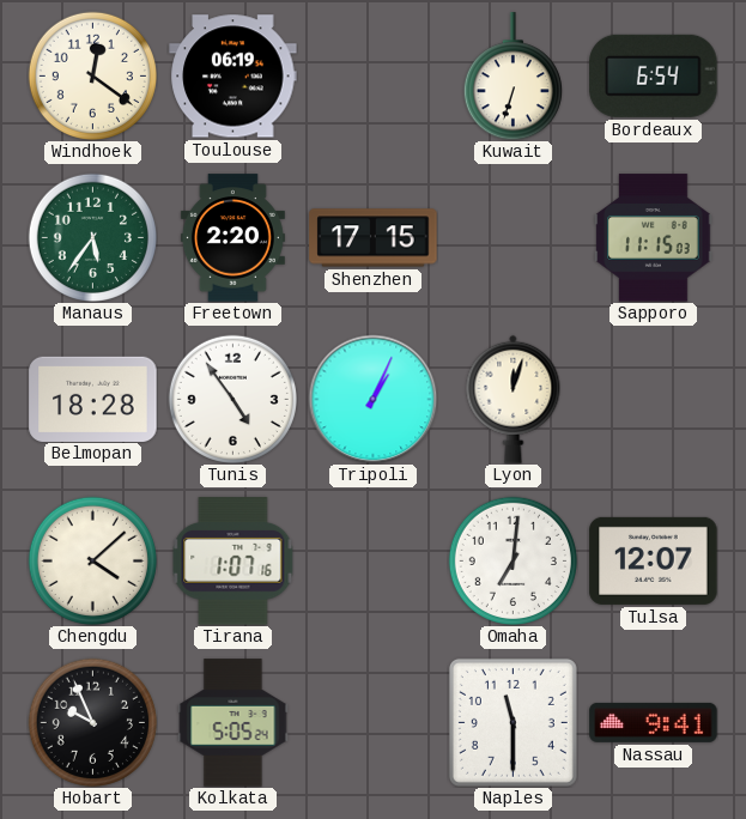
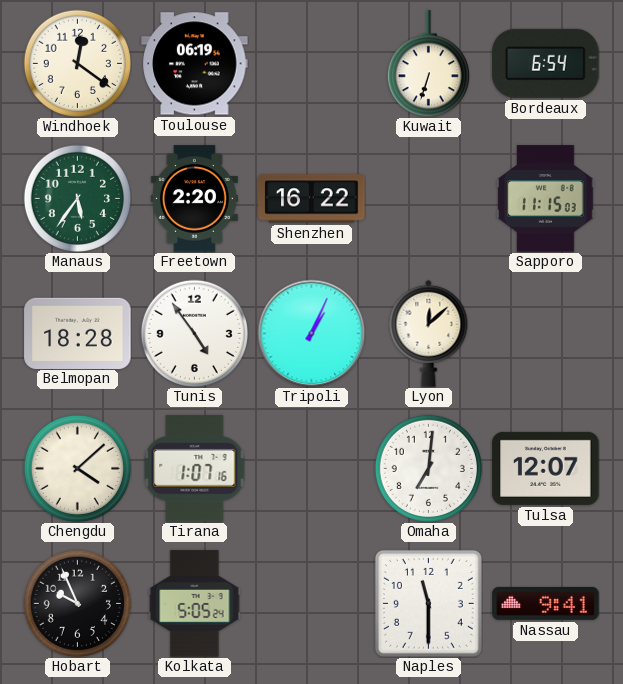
Shenzhen: 17:15 -> 16:22
Lyon: 12:03 -> 12:08
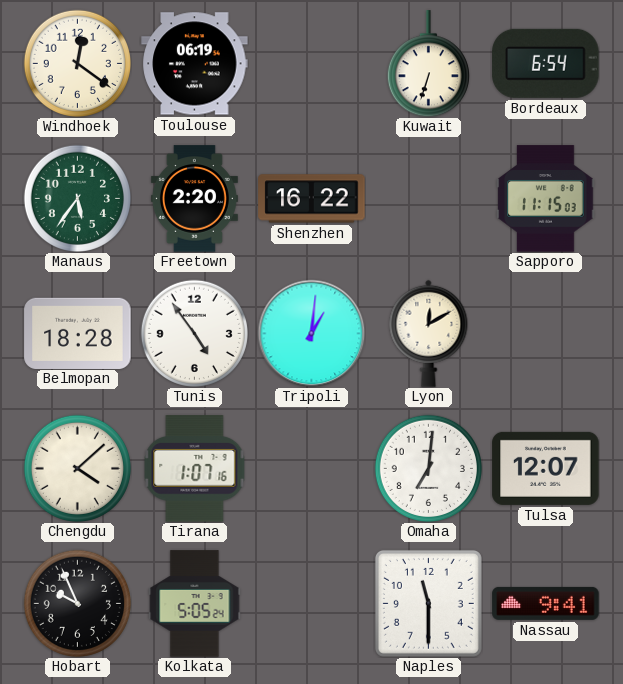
Tripoli: 1:04 -> 1:01
Lyon: 12:08 -> 12:10
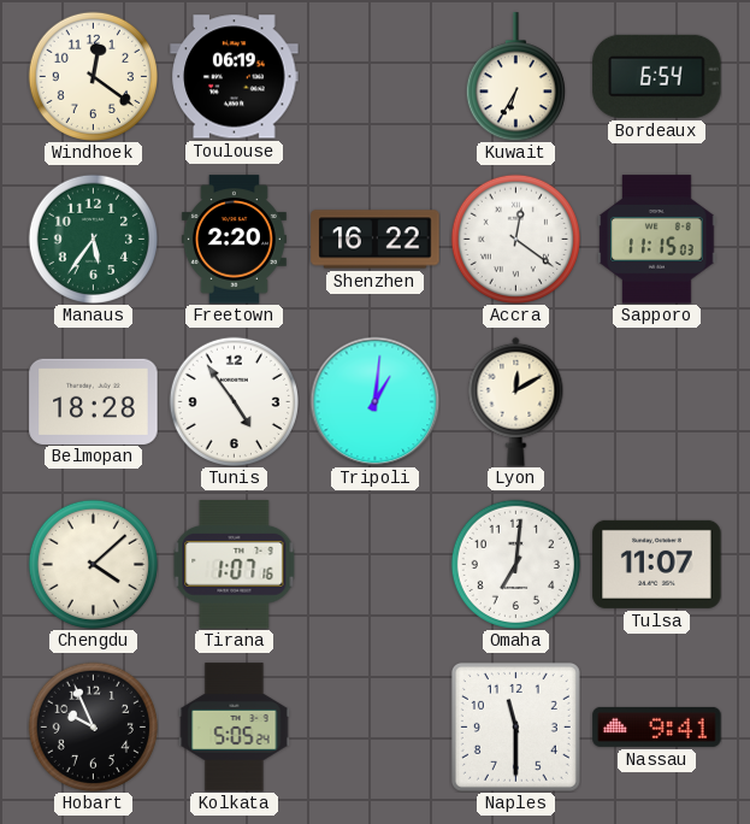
Kuwait: 6:33 -> 6:35
Accra: none -> 12:21
Tulsa: 12:07 -> 11:07
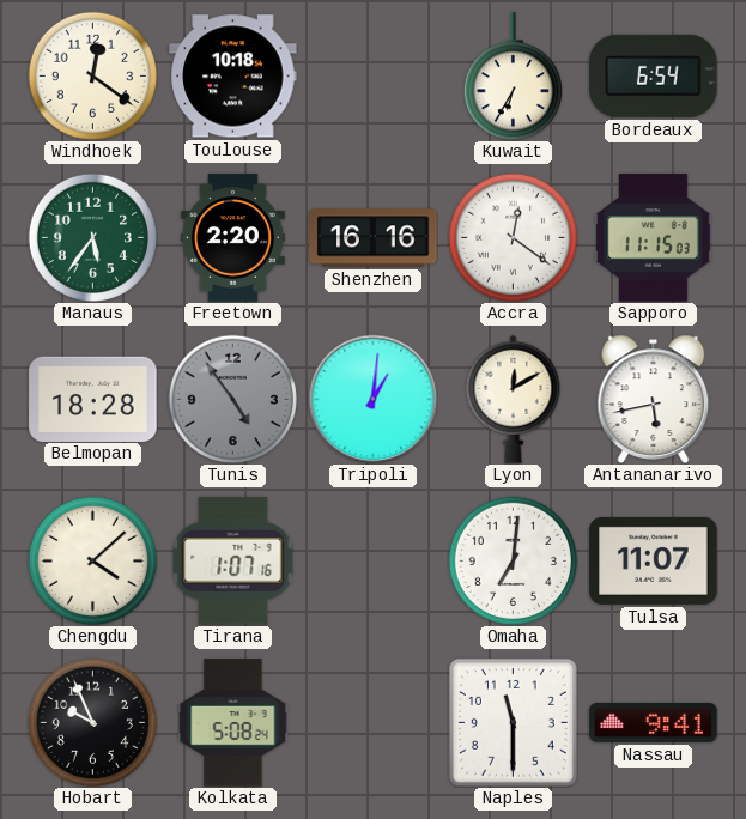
Toulouse: 06:19 -> 10:18
Shenzhen: 16:22 -> 16:16
Tunis dial: white -> grey
Antananarivo: none -> 5:43
Kolkata: 5:05 -> 5:08
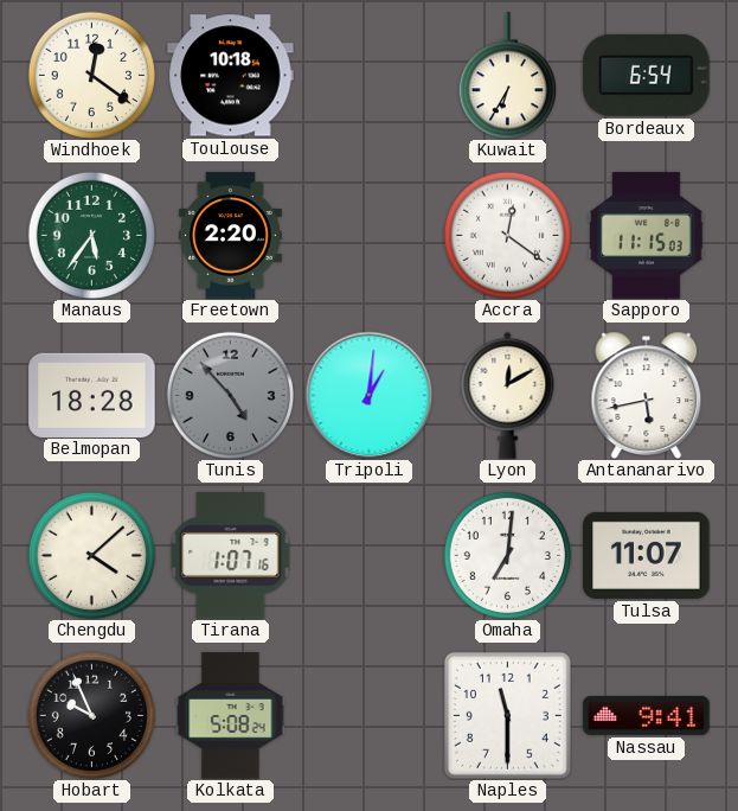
Shenzhen: 16:16 -> none
Tunis: 4:54 -> 4:53
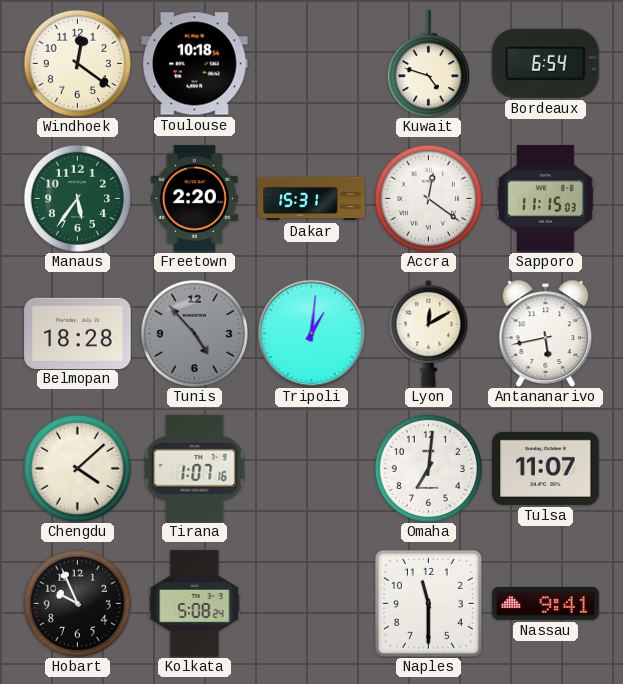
Kuwait: 6:35 -> 4:48
Dakar: none -> 15:31
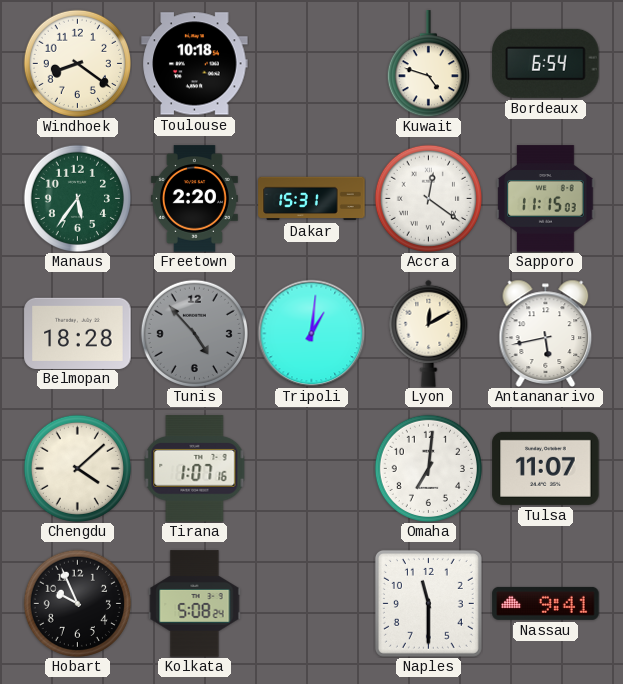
Windhoek: 12:21 -> 8:21
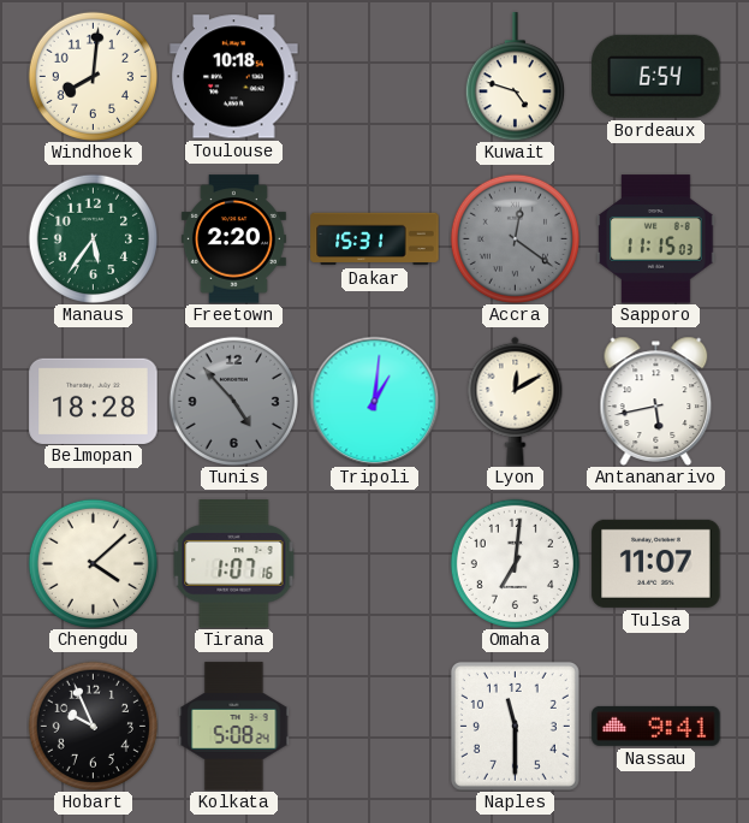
Windhoek: 8:21 -> 8:01
Accra dial: white -> grey
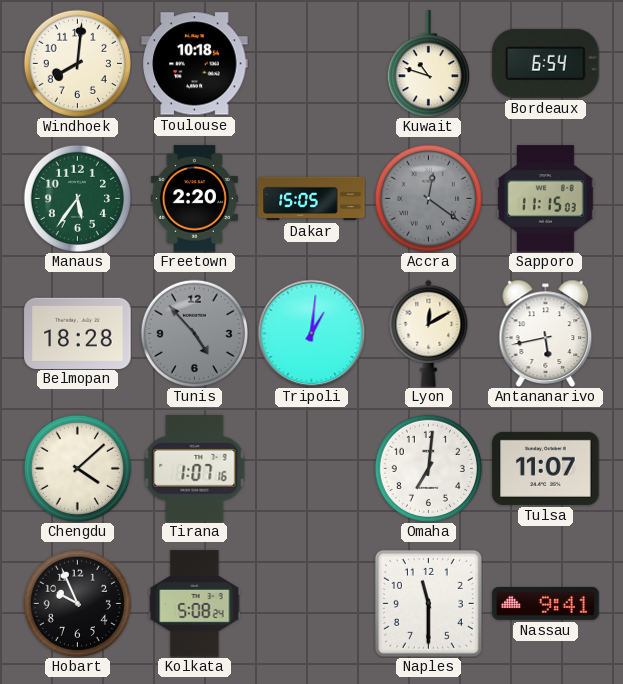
Kuwait: 4:48 -> 10:48
Dakar: 15:31 -> 15:05
